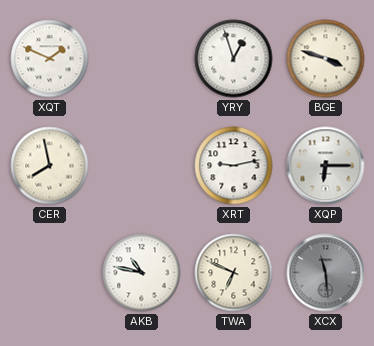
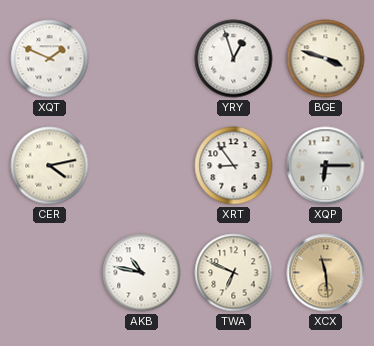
CER: 7:58 -> 4:13
XRT: 9:13 -> 8:54
XCX dial: grey -> champagne
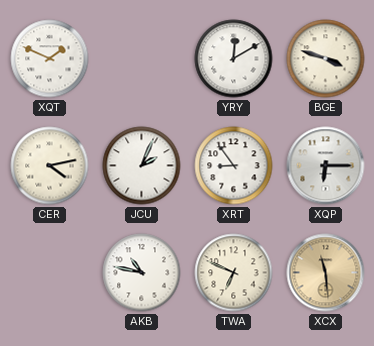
YRY: 12:57 -> 12:10
JCU: none -> 2:04
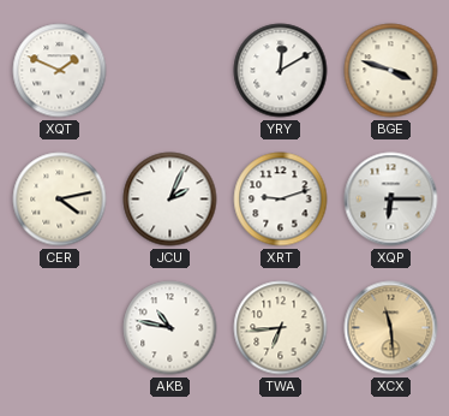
XRT: 8:54 -> 9:12
TWA: 6:49 -> 6:44
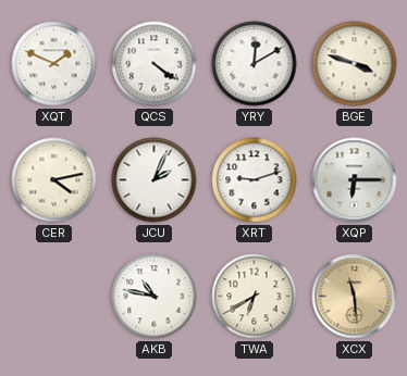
QCS: none -> 4:21
TWA: 6:44 -> 6:40
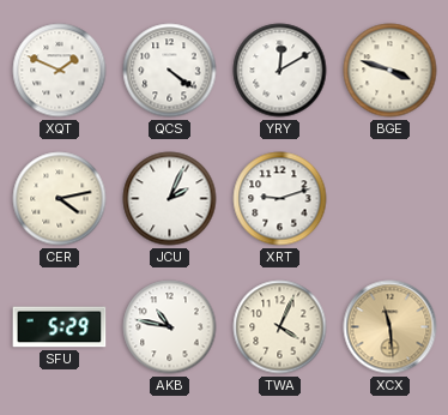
XQP: 6:15 -> none
SFU: none -> 5:29
TWA: 6:40 -> 4:04
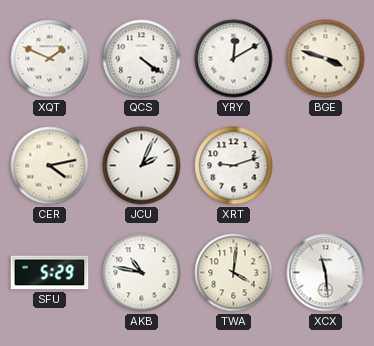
TWA: 4:04 -> 4:01
XCX dial: champagne -> white
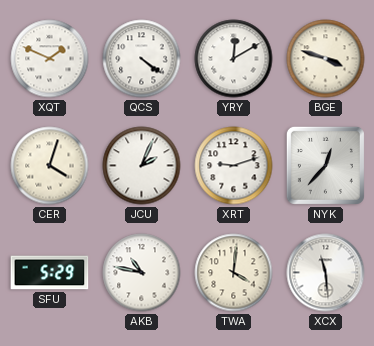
CER: 4:13 -> 4:03
NYK: none -> 12:37
